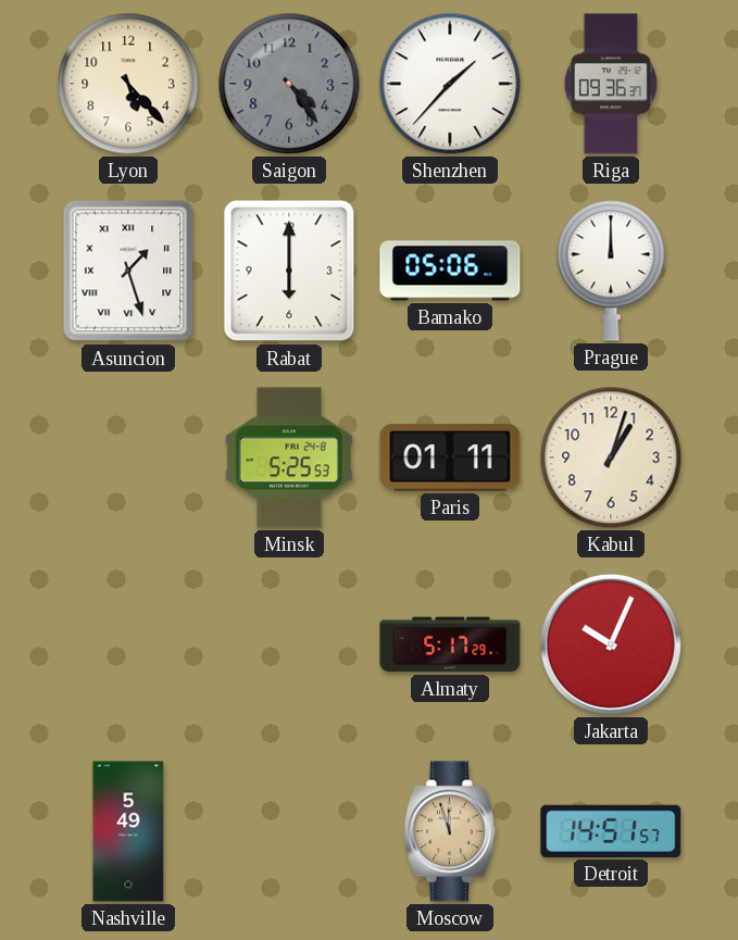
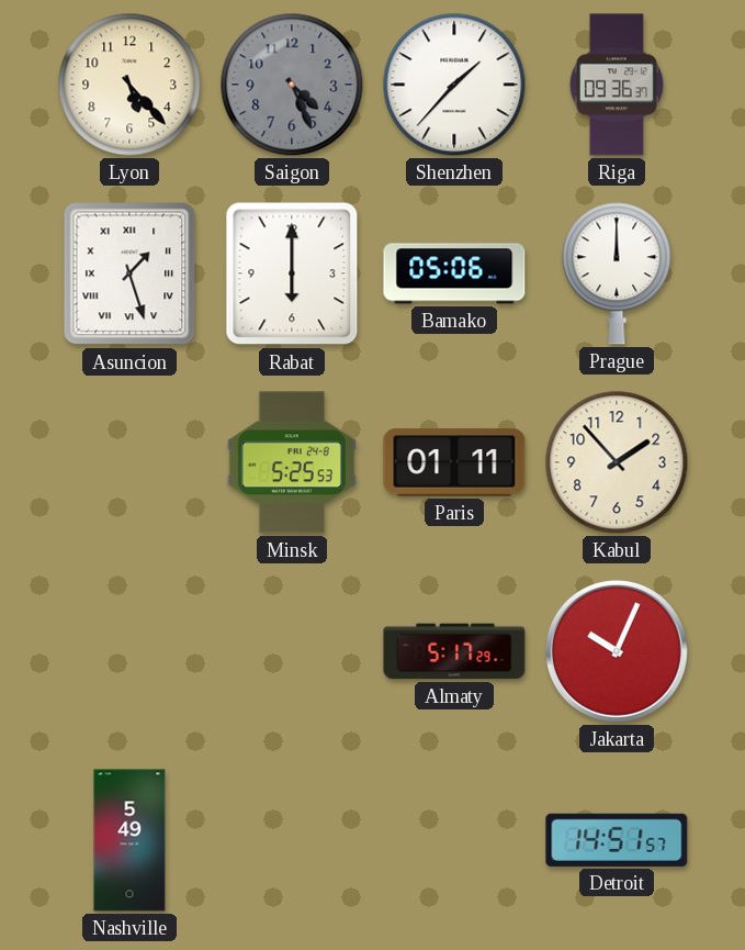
Saigon: 4:24 -> 4:26
Kabul: 1:03 -> 1:53
Moscow: 11:57 -> none
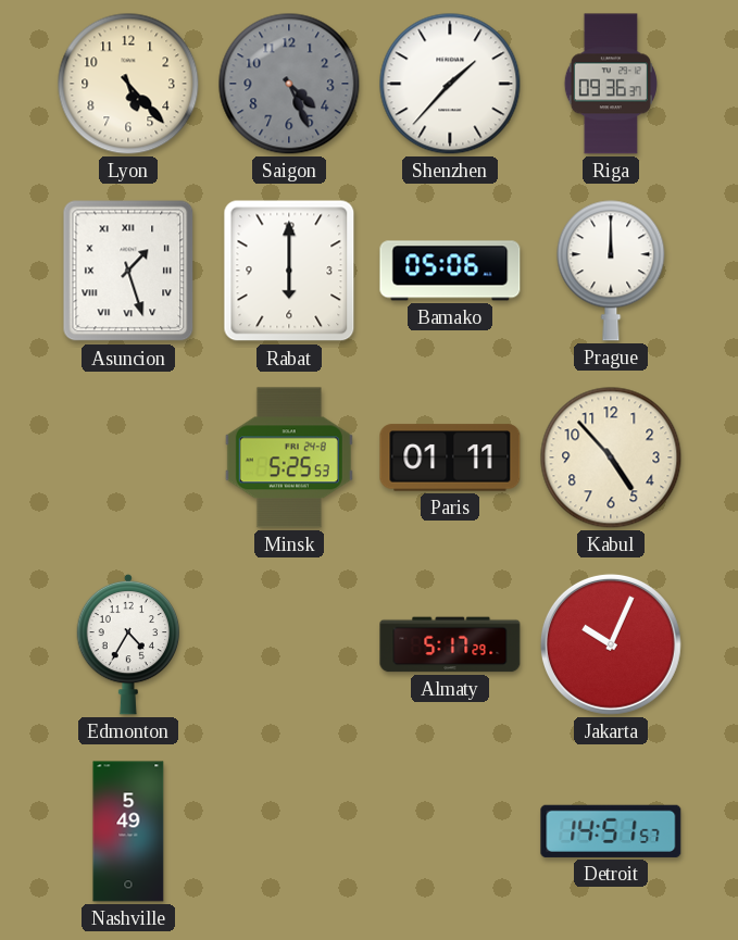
Kabul: 1:53 -> 4:53
Edmonton: none -> 4:35
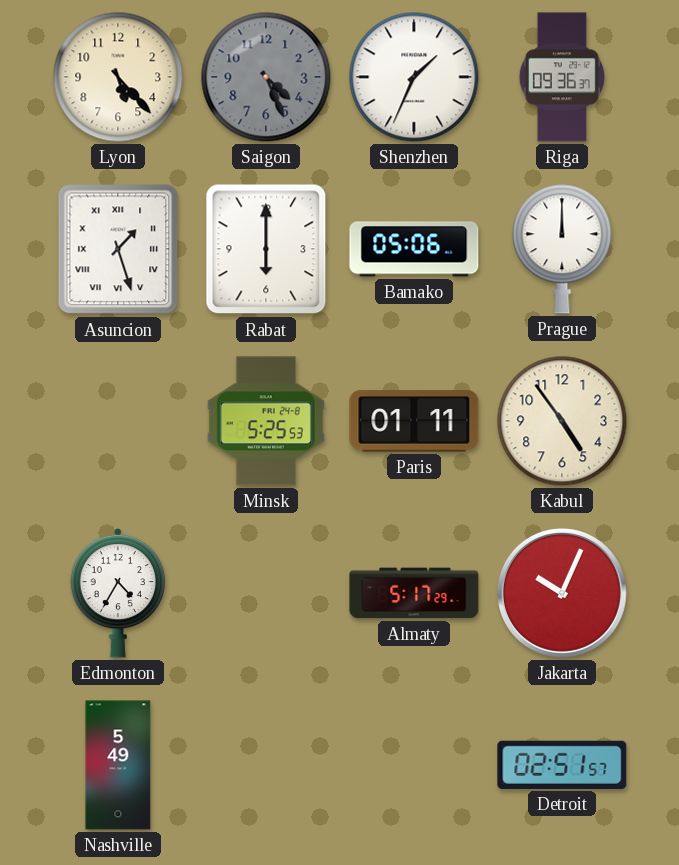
Shenzhen: 1:37 -> 1:34
Kabul: 4:53 -> 4:54
Detroit: 14:51 -> 02:51
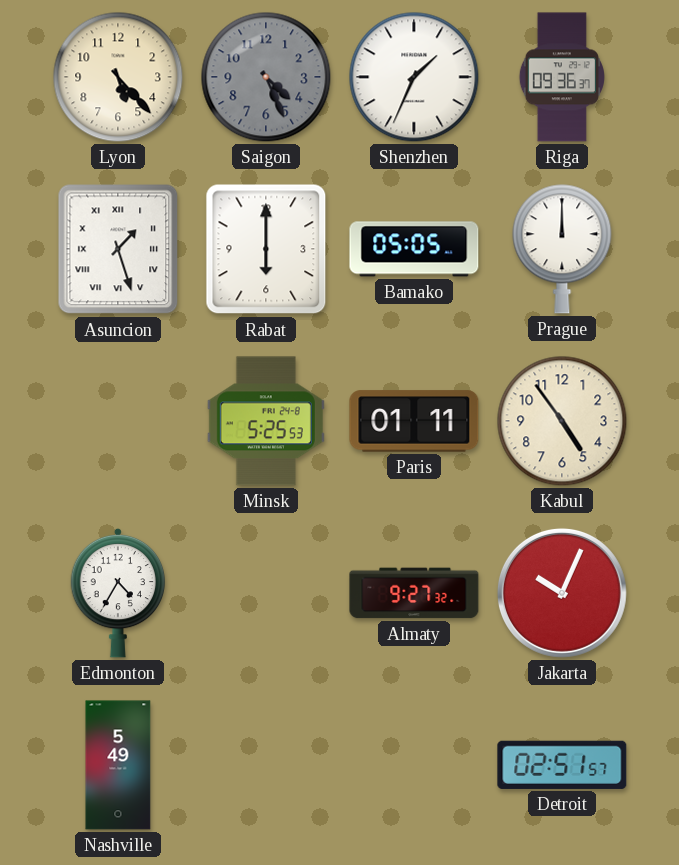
Bamako: 05:06 -> 05:05
Almaty: 5:17 -> 9:27
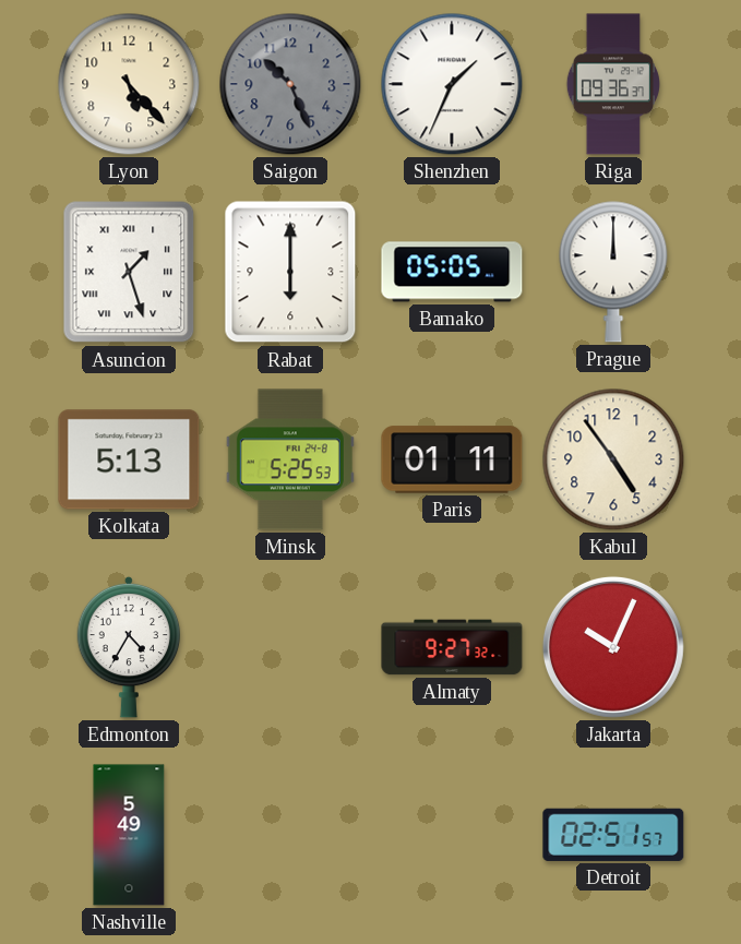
Saigon: 4:26 -> 10:26
Kolkata: none -> 5:13
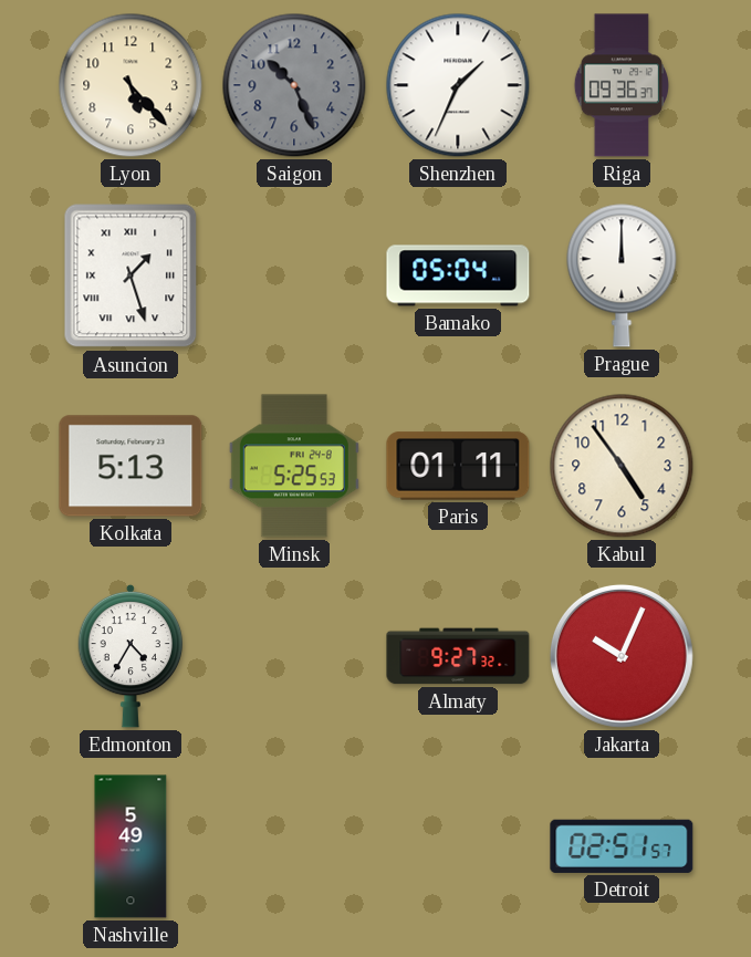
Rabat: 6:00 -> none
Bamako: 05:05 -> 05:04
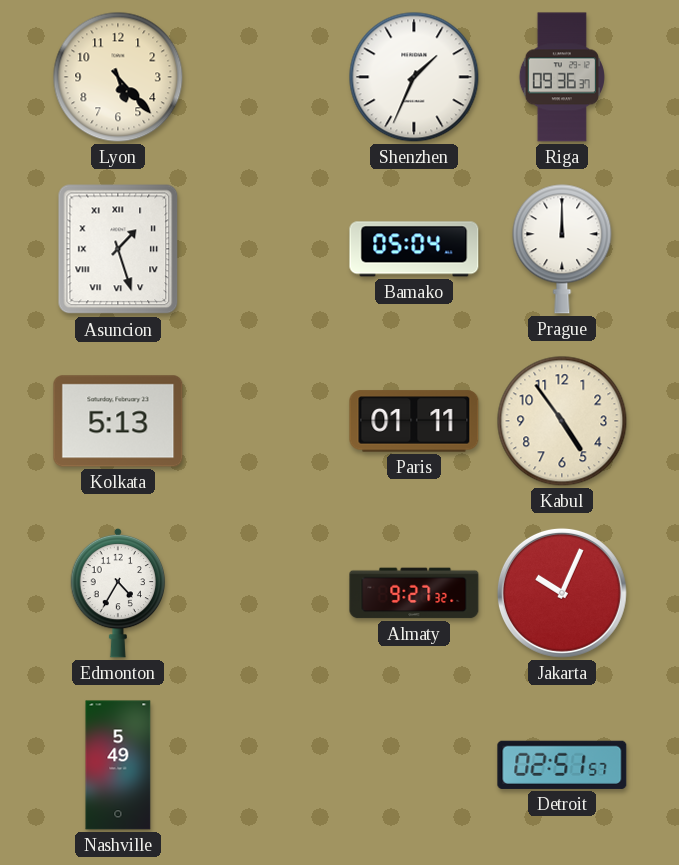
Saigon: 10:26 -> none
Minsk: 5:25 -> none
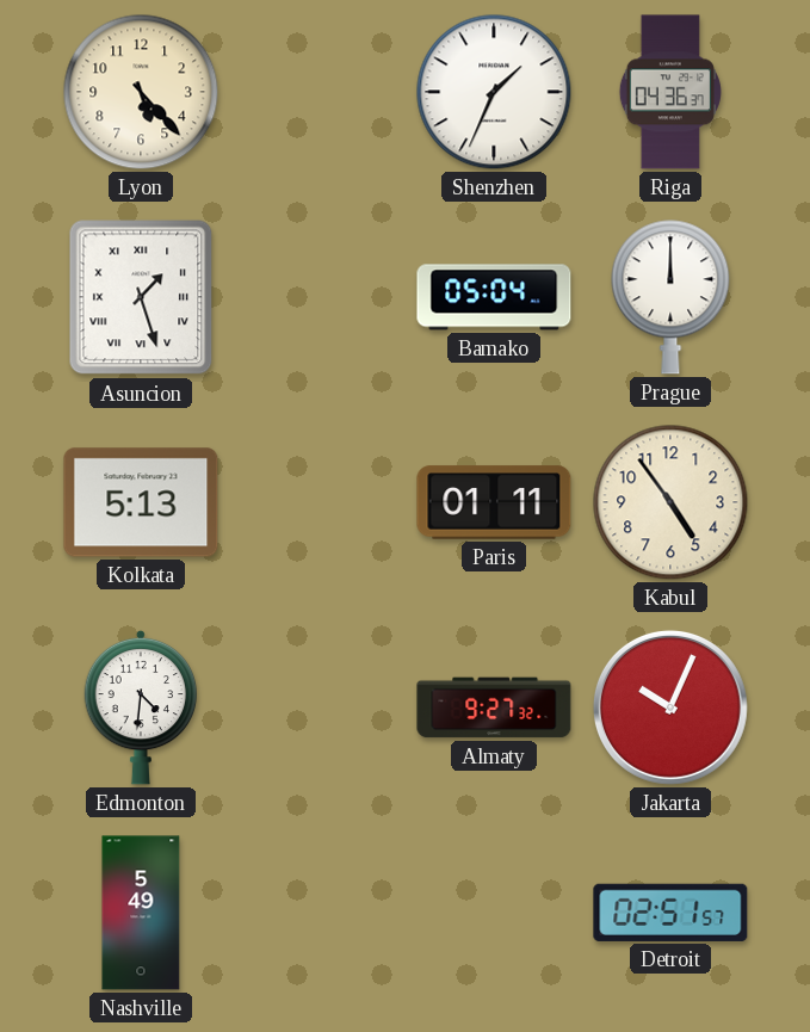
Riga: 09:36 -> 04:36
Edmonton: 4:35 -> 4:31
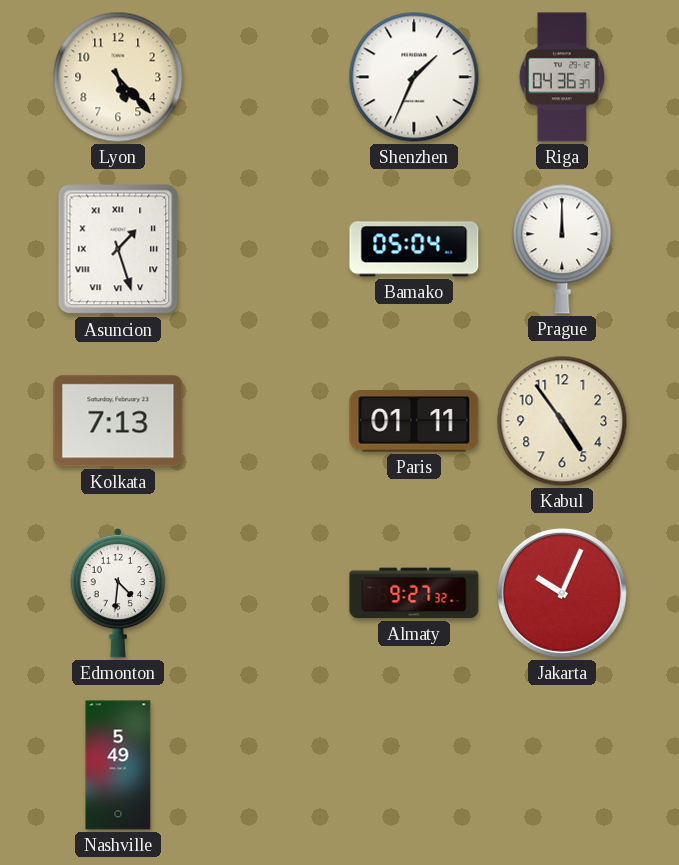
Kolkata: 5:13 -> 7:13
Detroit: 02:51 -> none
